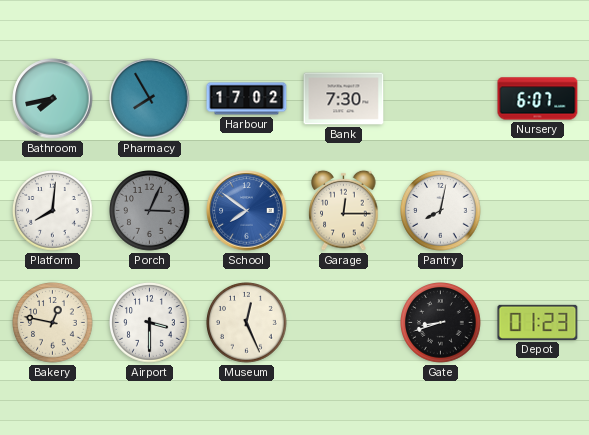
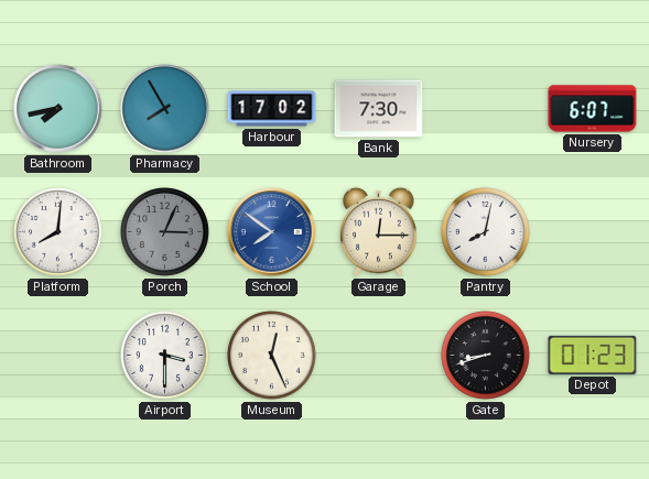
Bakery: 12:47 -> none
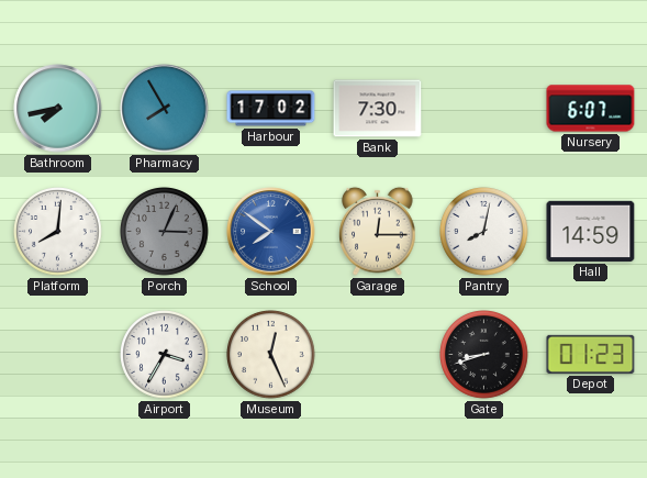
Hall: none -> 14:59
Airport: 3:30 -> 3:35
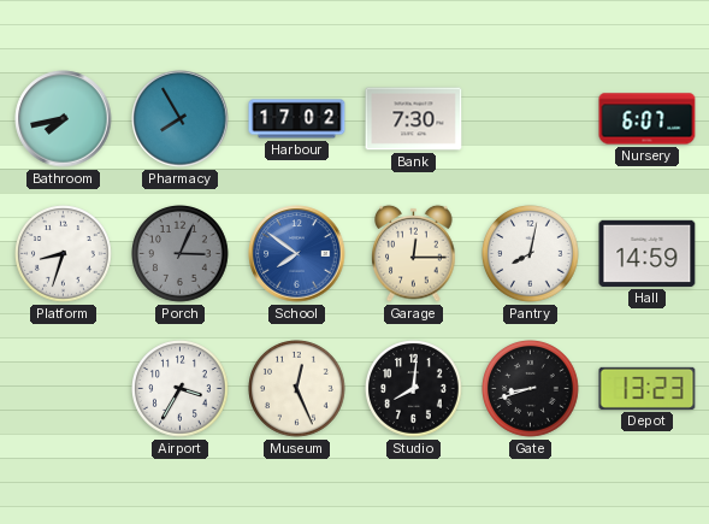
Platform: 8:01 -> 8:33
Studio: none -> 8:01
Depot: 01:23 -> 13:23
